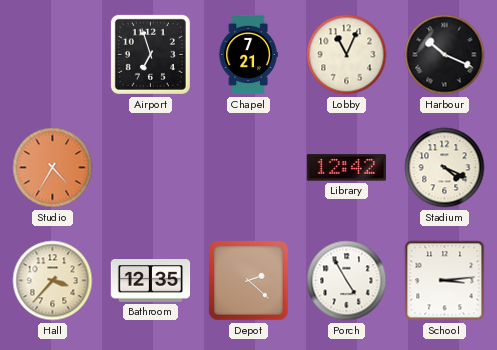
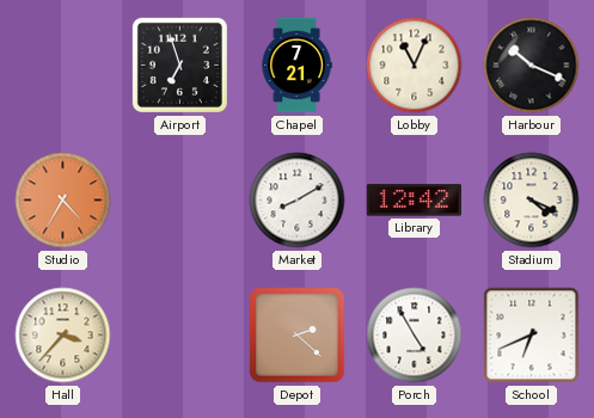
Market: none -> 8:10
Bathroom: 12:35 -> none
School: 3:14 -> 6:41
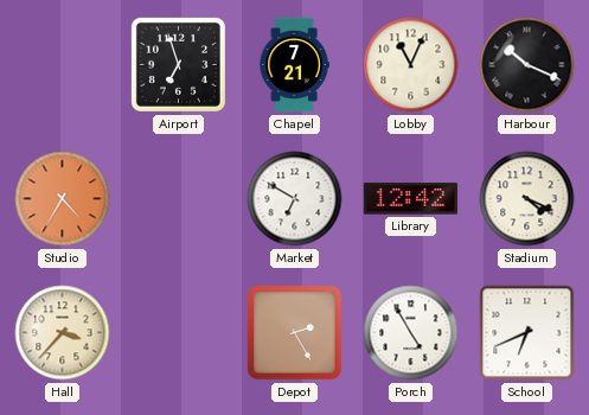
Market: 8:10 -> 6:50
Depot: 2:22 -> 2:25
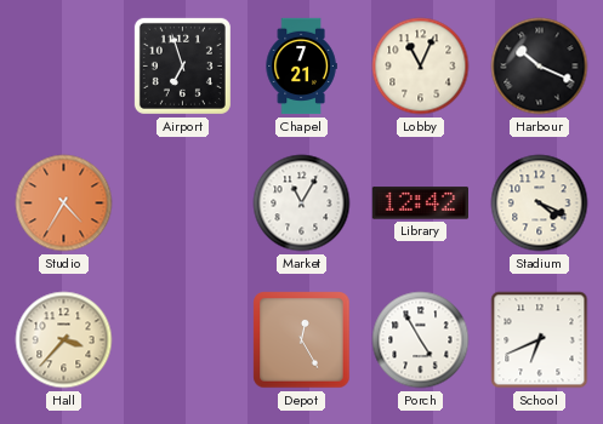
Market: 6:50 -> 11:05
Depot: 2:25 -> 12:25
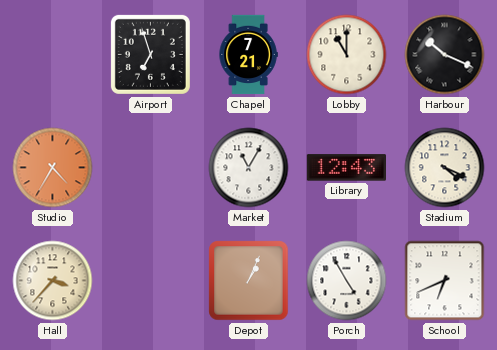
Lobby: 11:04 -> 11:00
Library: 12:42 -> 12:43
Depot: 12:25 -> 1:04
